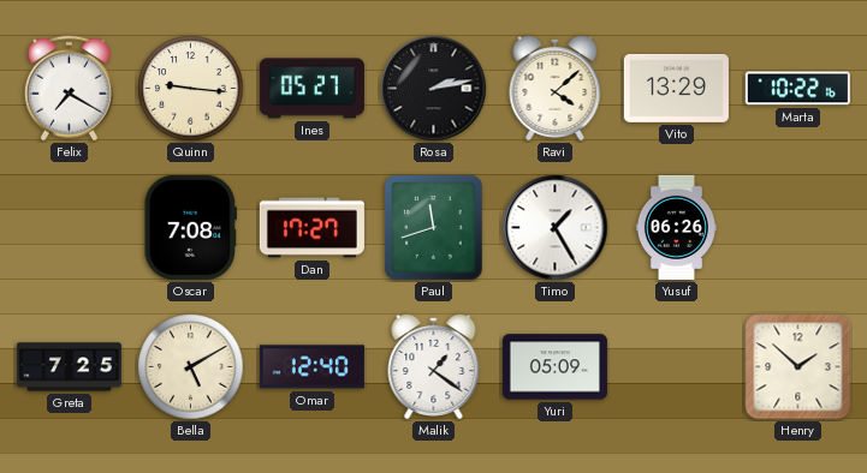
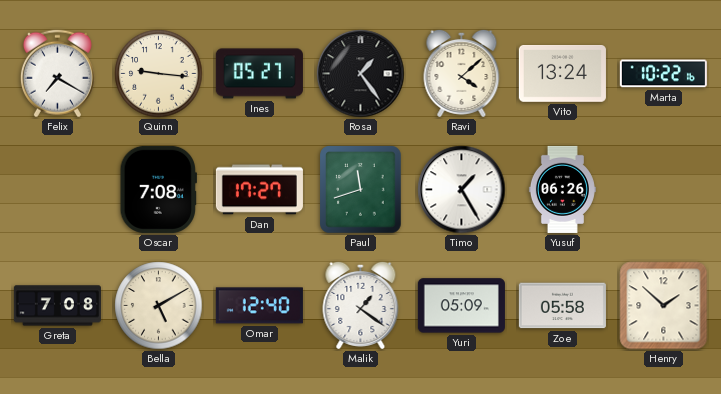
Rosa: 2:13 -> 1:24
Vito: 13:29 -> 13:24
Greta: 7:25 -> 7:08
Zoe: none -> 05:58
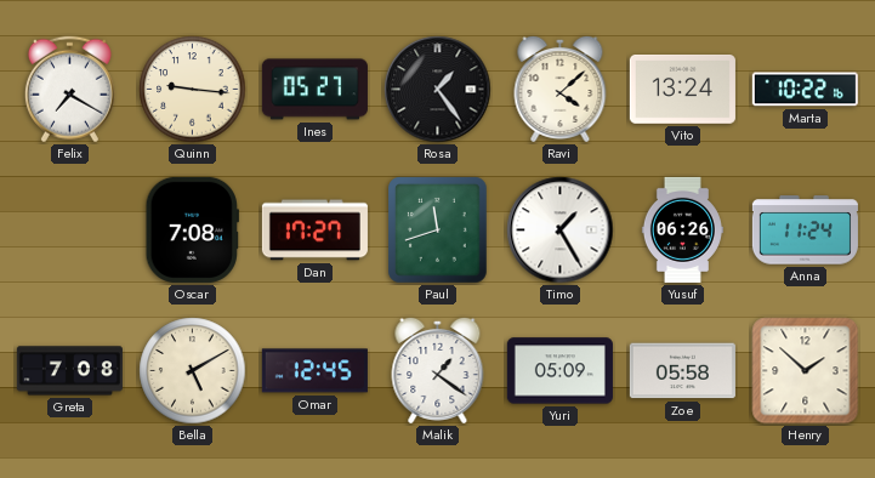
Anna: none -> 11:24
Omar: 12:40 -> 12:45
